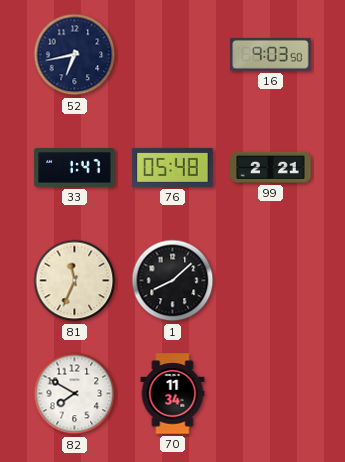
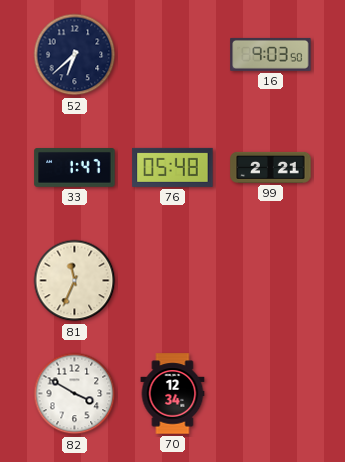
52: 6:43 -> 6:38
1: 8:08 -> none
82: 7:50 -> 3:50
70: 11:34 -> 12:34
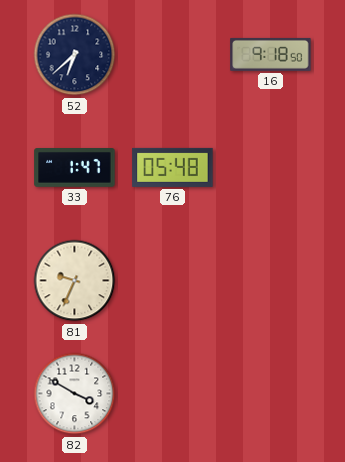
16: 9:03 -> 9:18
99: 2:21 -> none
81: 11:34 -> 9:34
70: 12:34 -> none
